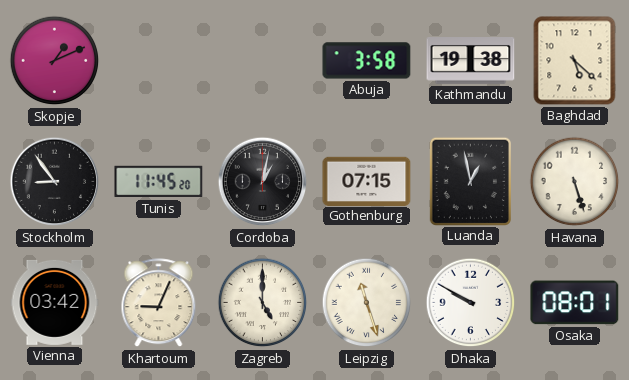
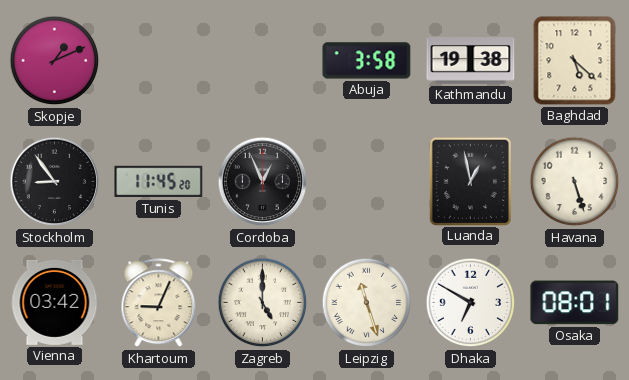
Cordoba: 1:02 -> 12:56
Gothenburg: 07:15 -> none
Dhaka: 9:50 -> 6:50
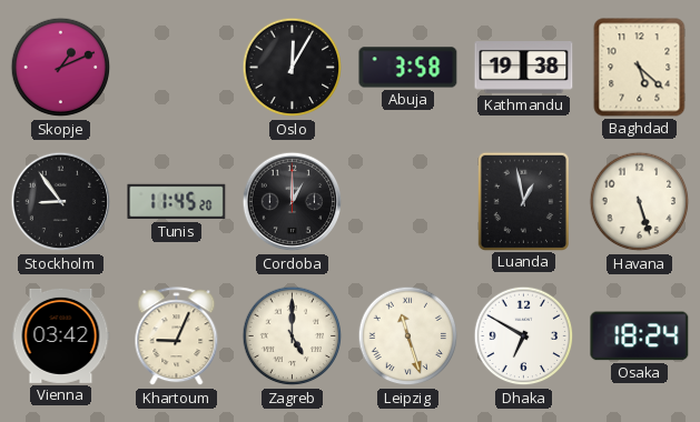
Oslo: none -> 12:05
Cordoba: 12:56 -> 1:00
Osaka: 08:01 -> 18:24
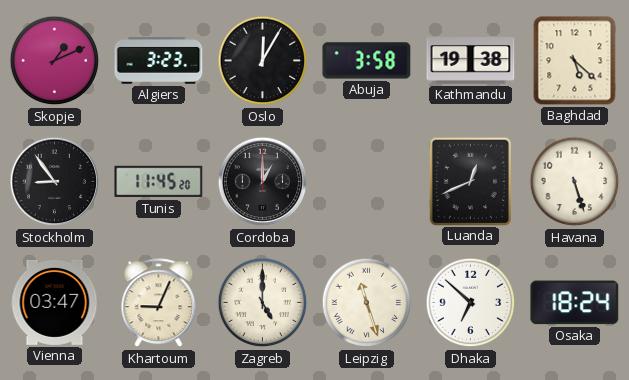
Algiers: none -> 3:23
Luanda: 12:58 -> 12:41
Vienna: 03:42 -> 03:47
Dhaka: 6:50 -> 6:52
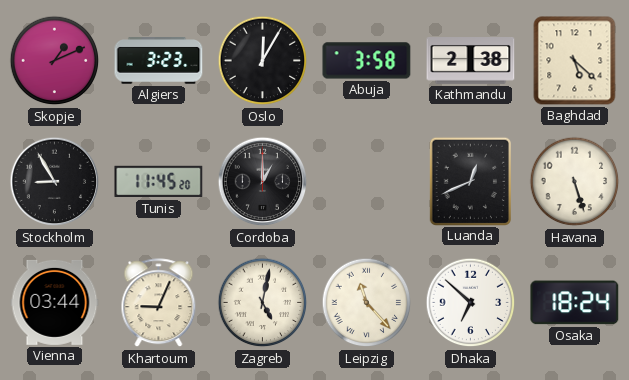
Kathmandu: 19:38 -> 2:38
Stockholm: 8:54 -> 8:55
Vienna: 03:47 -> 03:44
Zagreb: 5:00 -> 5:02
Leipzig: 11:27 -> 11:23
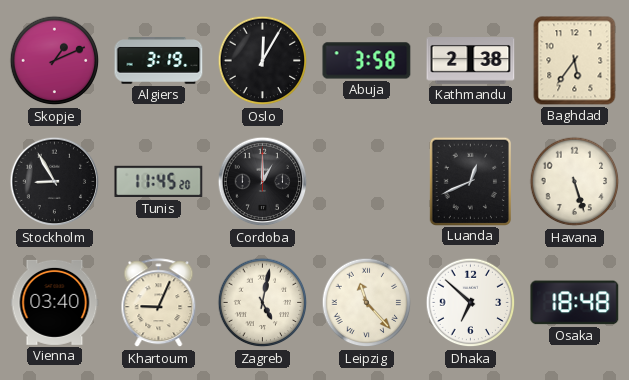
Algiers: 3:23 -> 3:19
Baghdad: 5:22 -> 5:36
Vienna: 03:44 -> 03:40
Osaka: 18:24 -> 18:48
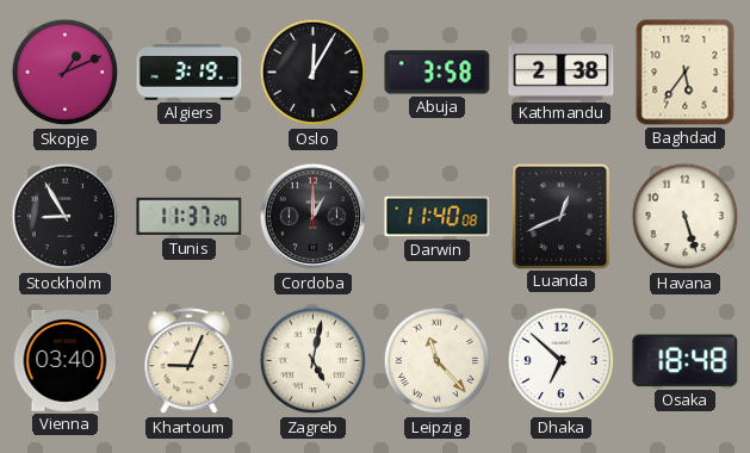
Tunis: 11:45 -> 11:37
Darwin: none -> 11:40
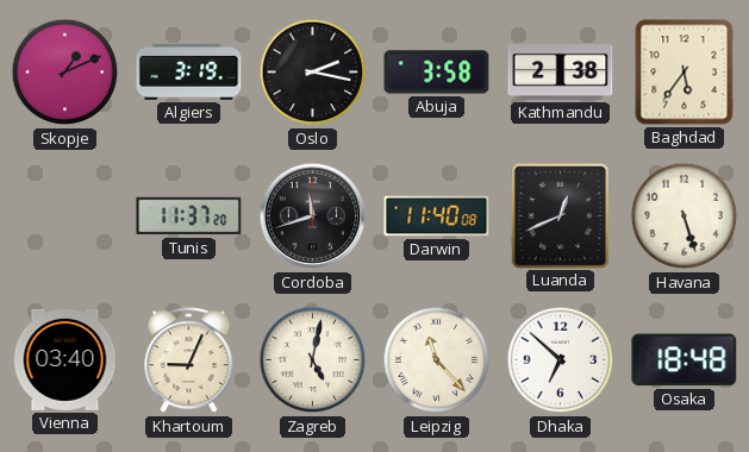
Oslo: 12:05 -> 2:17
Stockholm: 8:55 -> none
Cordoba: 1:00 -> 11:42
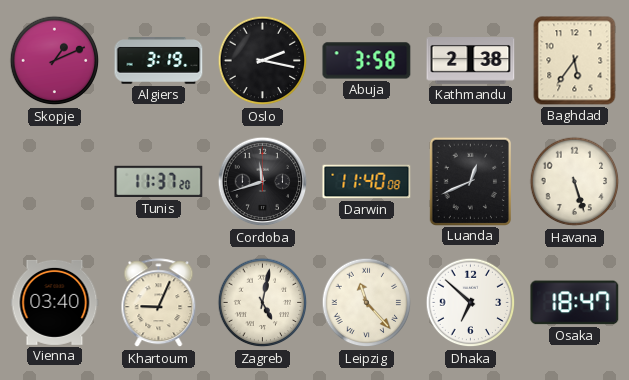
Osaka: 18:48 -> 18:47
